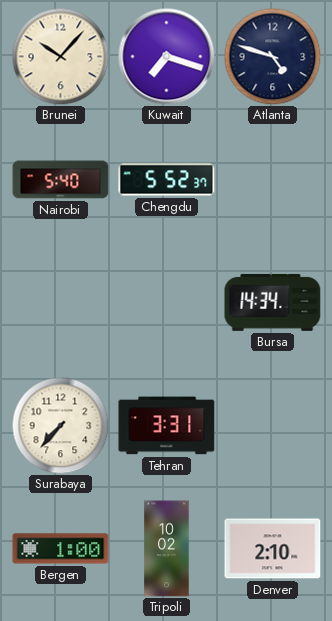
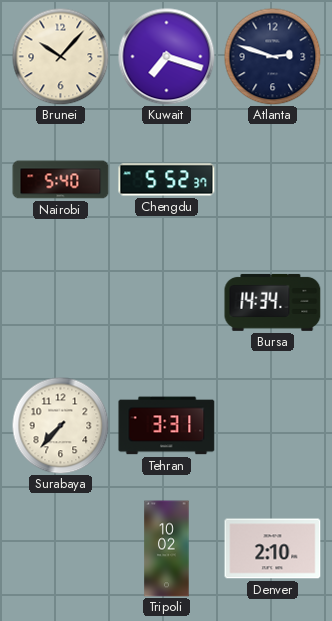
Atlanta: 4:48 -> 2:48
Bergen: 1:00 -> none
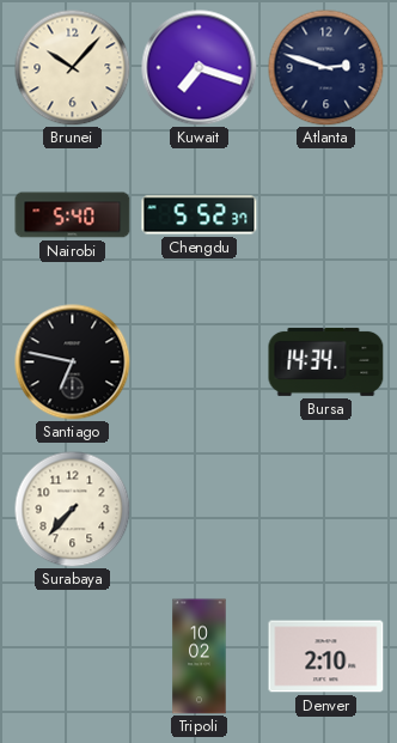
Santiago: none -> 6:47
Tehran: 3:31 -> none
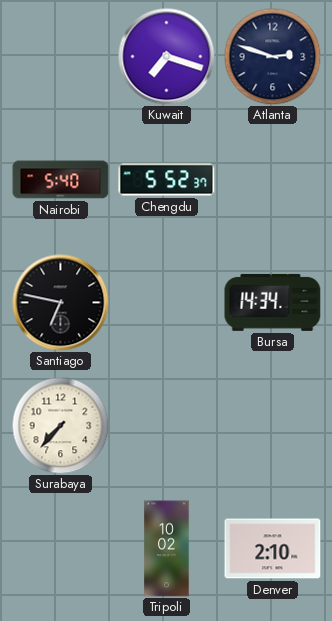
Brunei: 10:07 -> none
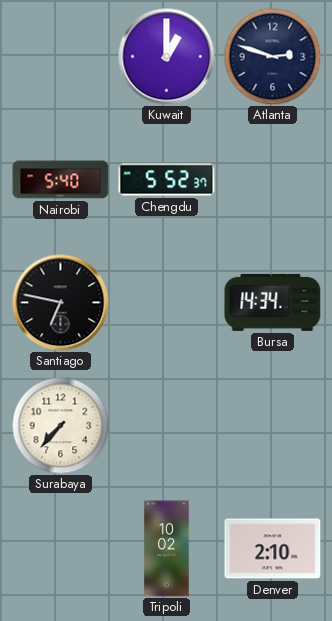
Kuwait: 7:18 -> 1:00
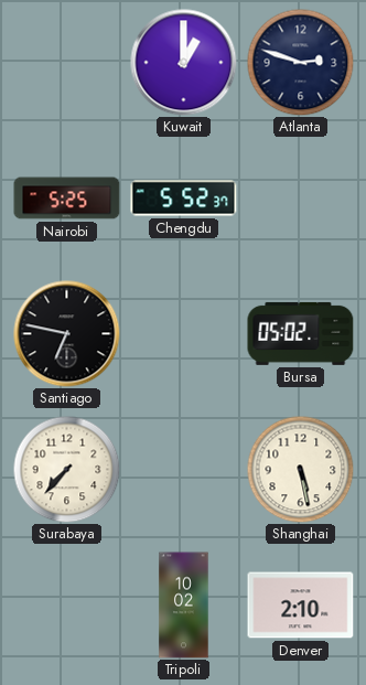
Nairobi: 5:40 -> 5:25
Bursa: 14:34 -> 05:02
Shanghai: none -> 5:28
